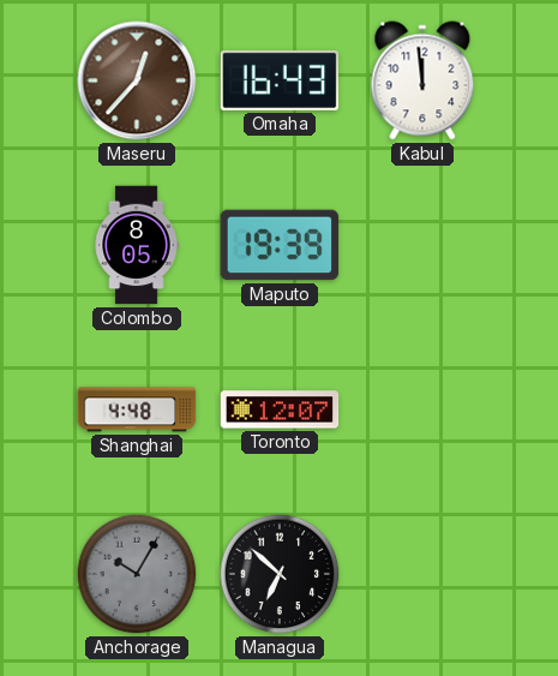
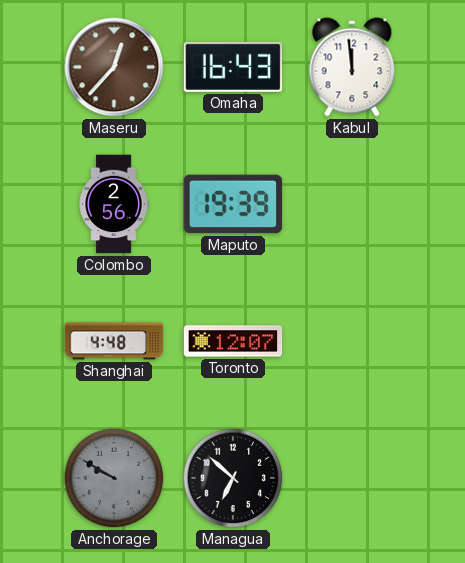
Colombo: 8:05 -> 2:56
Anchorage: 10:05 -> 9:50
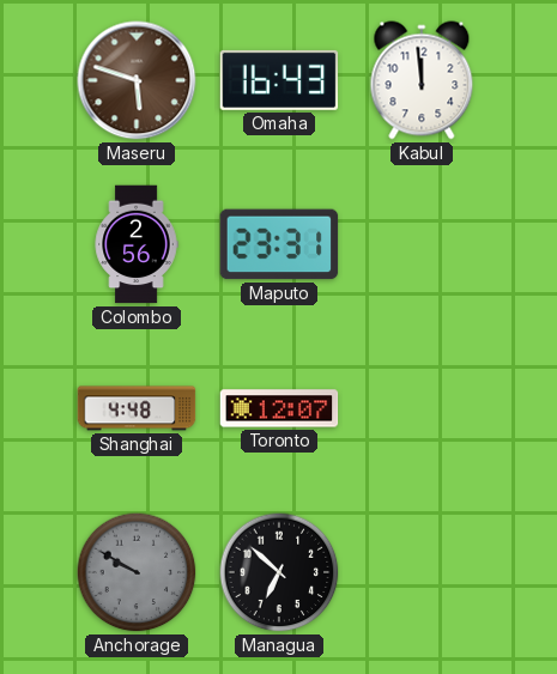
Maseru: 12:37 -> 5:48
Maputo: 19:39 -> 23:31
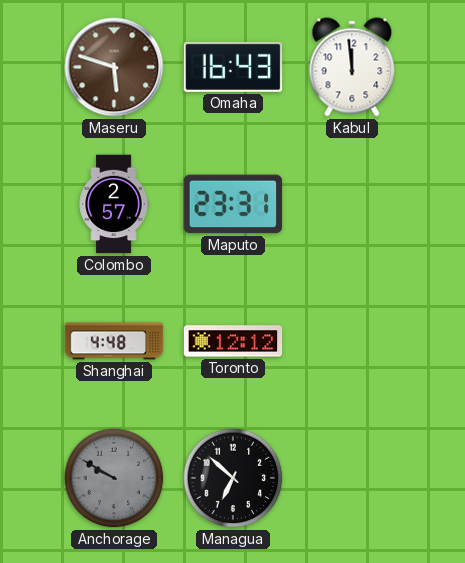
Colombo: 2:56 -> 2:57
Toronto: 12:07 -> 12:12
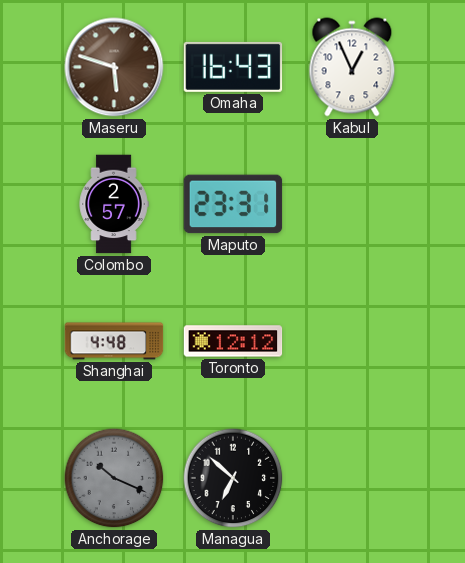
Kabul: 11:59 -> 12:56
Anchorage: 9:50 -> 10:19
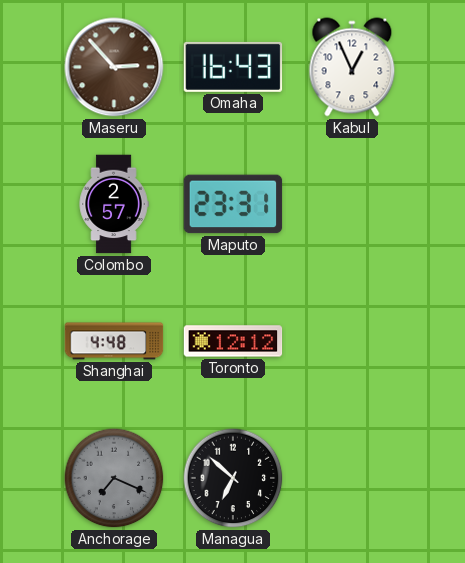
Maseru: 5:48 -> 2:53
Anchorage: 10:19 -> 7:19
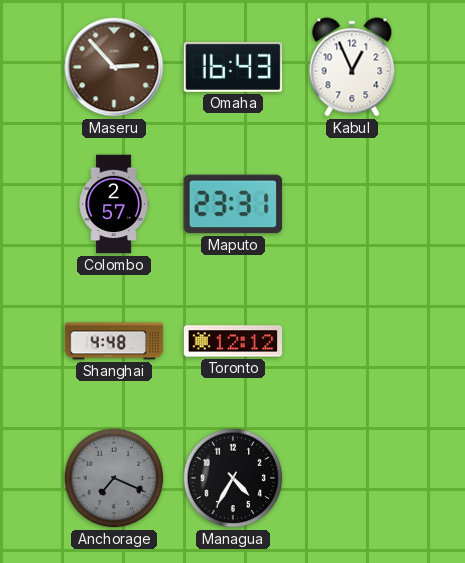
Managua: 6:52 -> 4:35
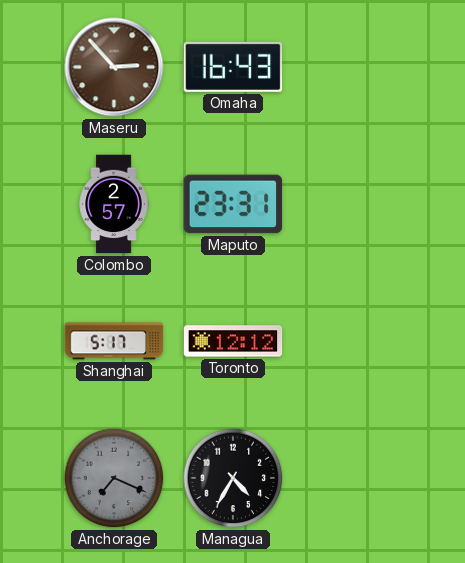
Kabul: 12:56 -> none
Shanghai: 4:48 -> 5:17
